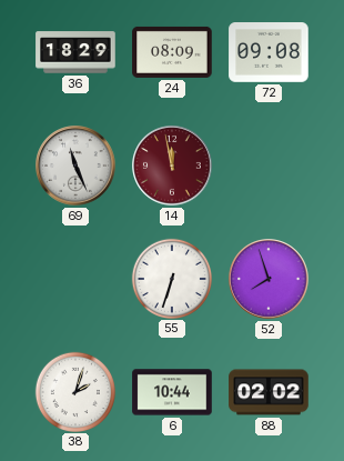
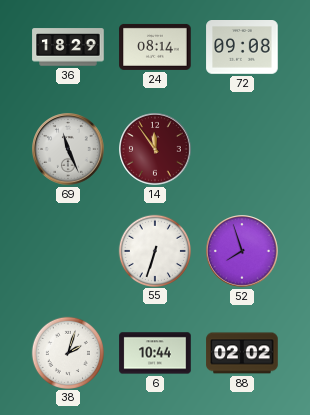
24: 08:09 -> 08:14
14: 11:58 -> 11:54
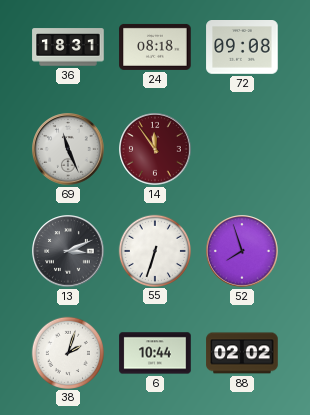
36: 18:29 -> 18:31
24: 08:14 -> 08:18
13: none -> 3:11
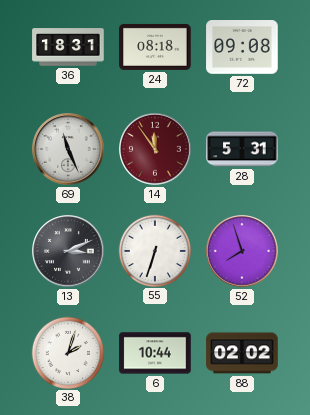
28: none -> 5:31
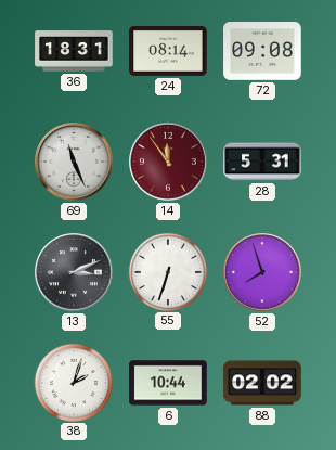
24: 08:18 -> 08:14
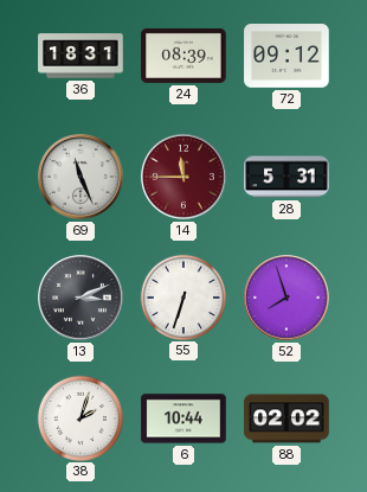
24: 08:14 -> 08:39
72: 09:08 -> 09:12
14: 11:54 -> 11:45
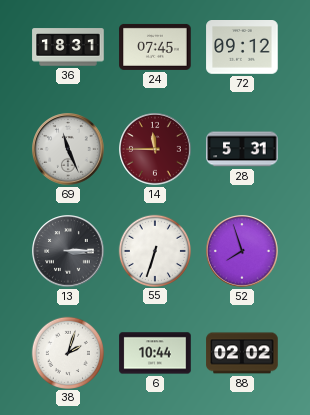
24: 08:39 -> 07:45
13: 3:11 -> 3:15
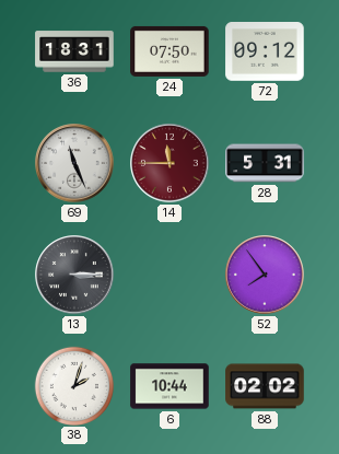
24: 07:45 -> 07:50
55: 6:33 -> none
52: 7:57 -> 7:54
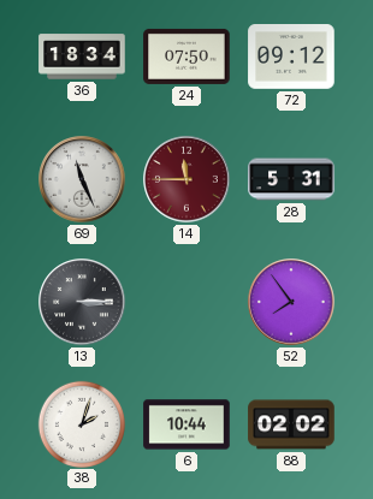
36: 18:31 -> 18:34
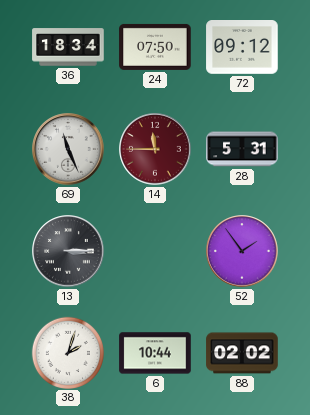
52: 7:54 -> 1:54
